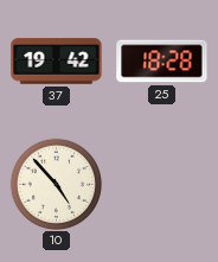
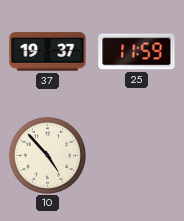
37: 19:42 -> 19:37
25: 18:28 -> 11:59
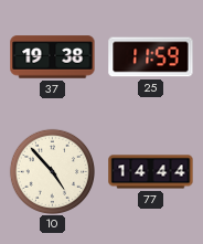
37: 19:37 -> 19:38
77: none -> 14:44
